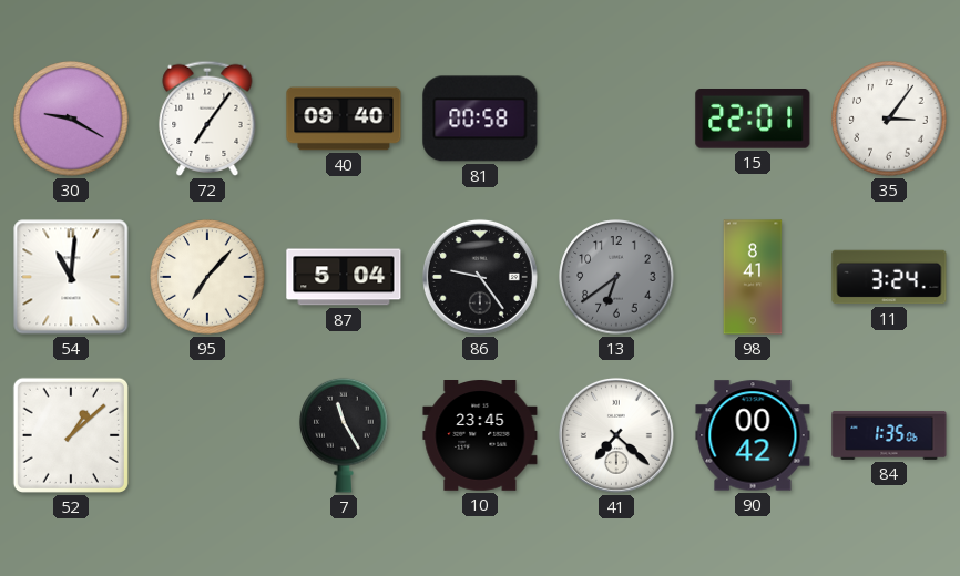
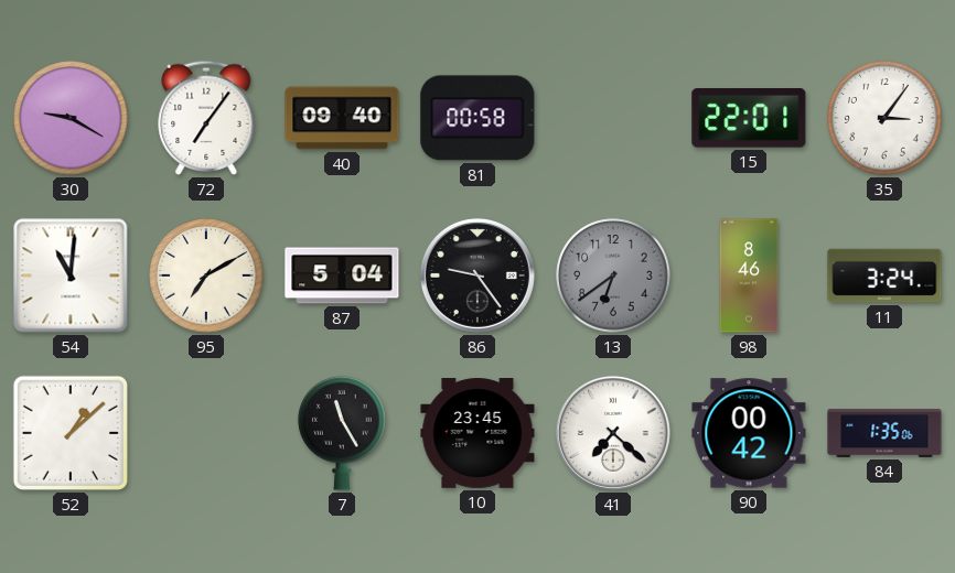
95: 7:07 -> 7:10
98: 8:41 -> 8:46
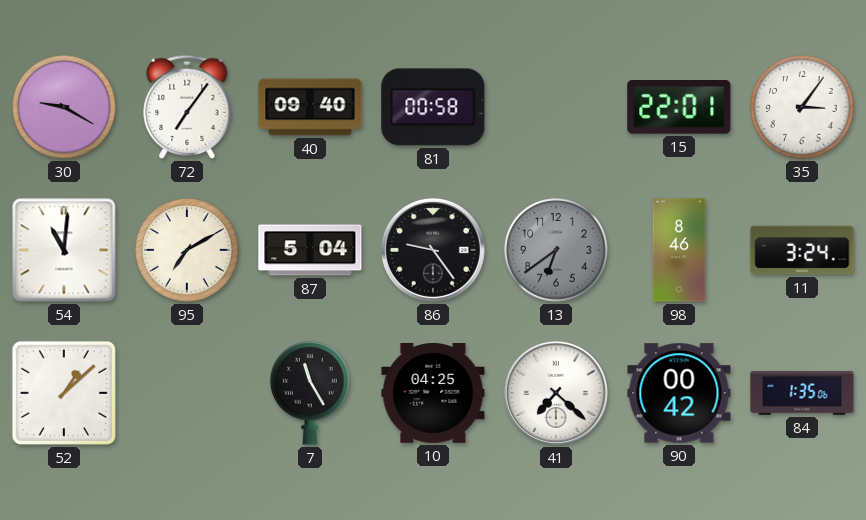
10: 23:45 -> 04:25
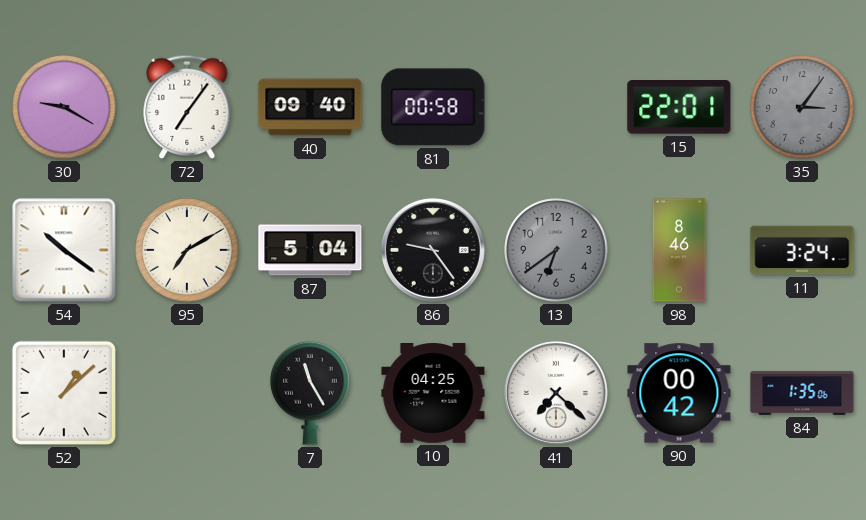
35 dial: white -> grey
54: 11:01 -> 10:21
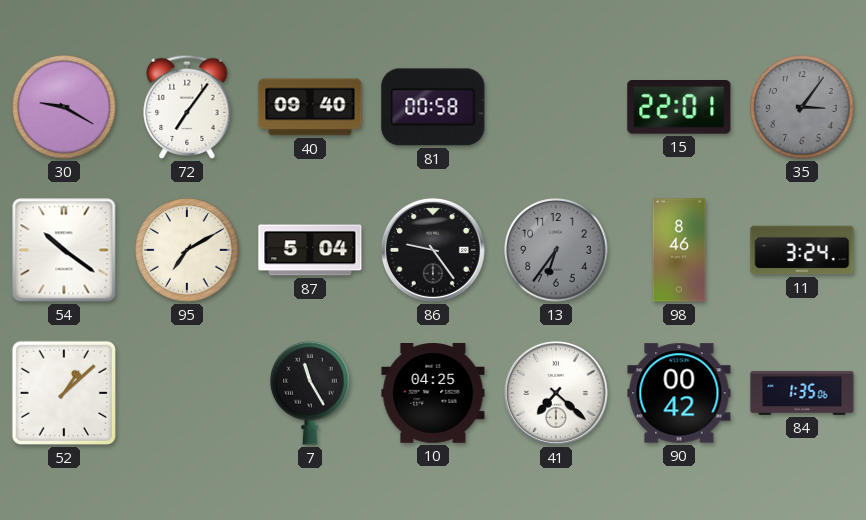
13: 6:39 -> 6:36
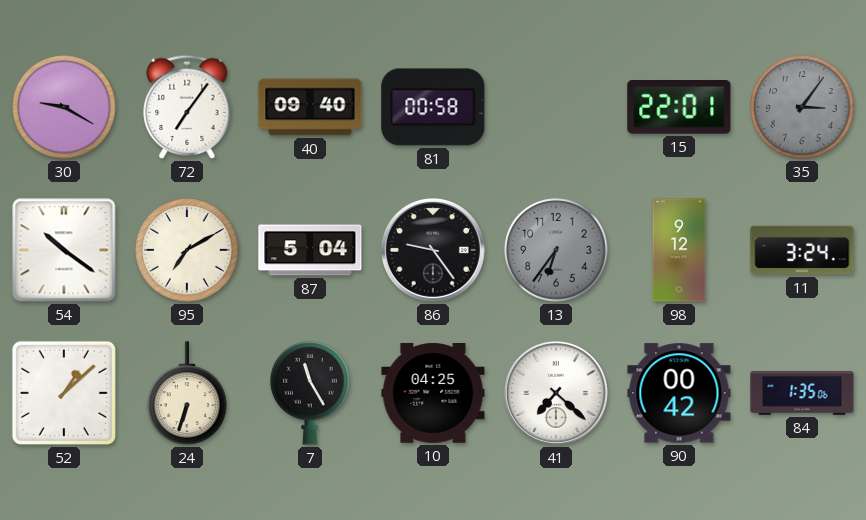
98: 8:46 -> 9:12
24: none -> 6:33
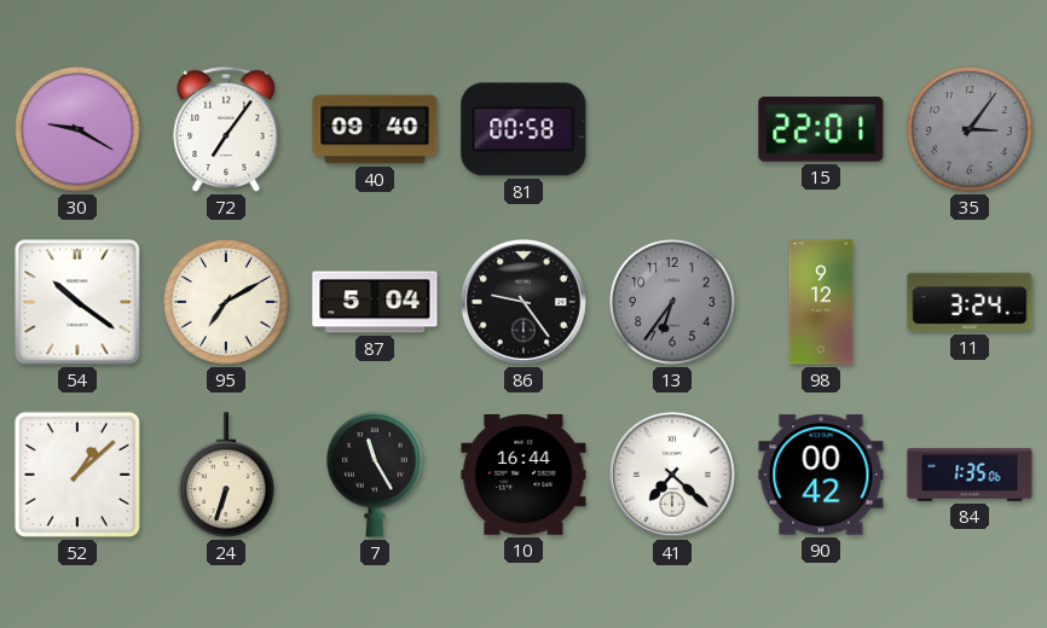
10: 04:25 -> 16:44
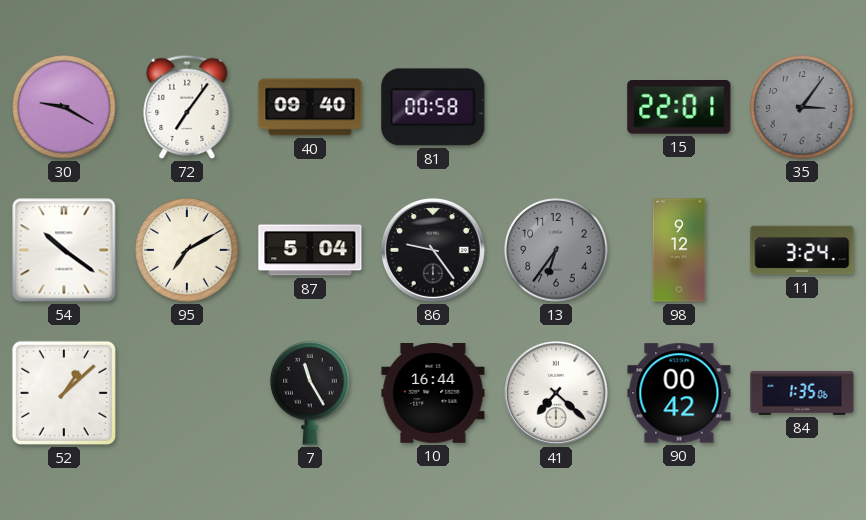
24: 6:33 -> none
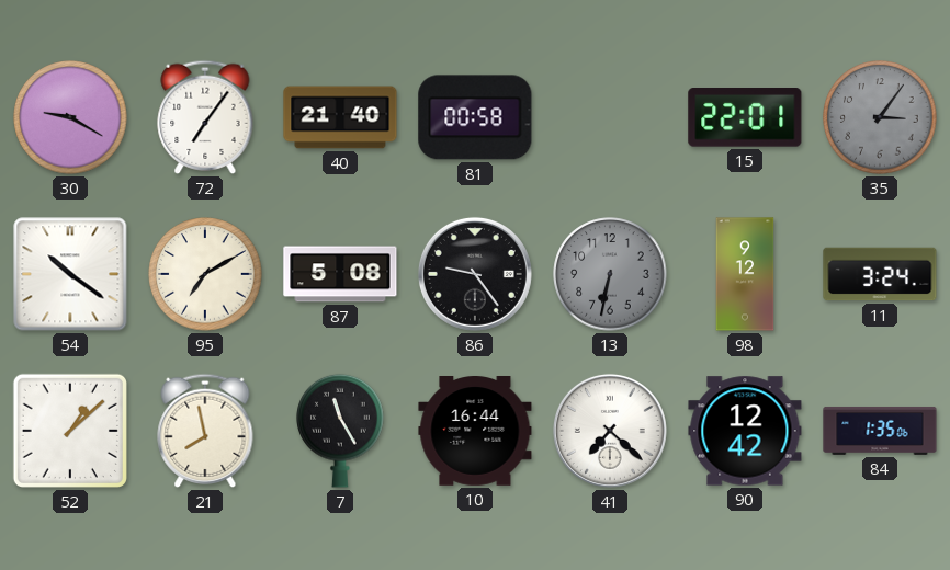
40: 09:40 -> 21:40
87: 5:04 -> 5:08
13: 6:36 -> 6:32
21: none -> 7:58
90: 00:42 -> 12:42
